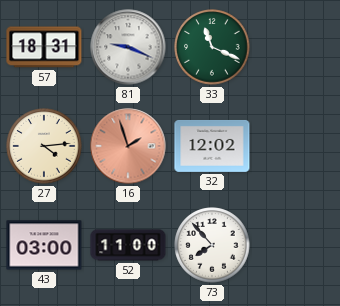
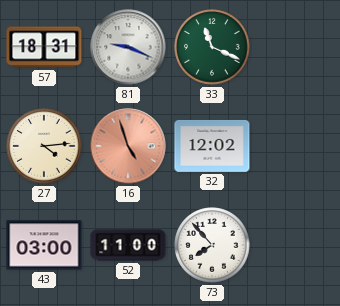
16: 1:57 -> 4:57
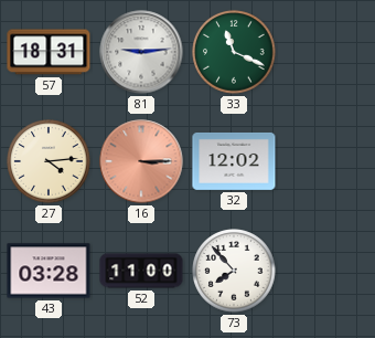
81: 9:19 -> 9:14
16: 4:57 -> 3:15
43: 03:00 -> 03:28
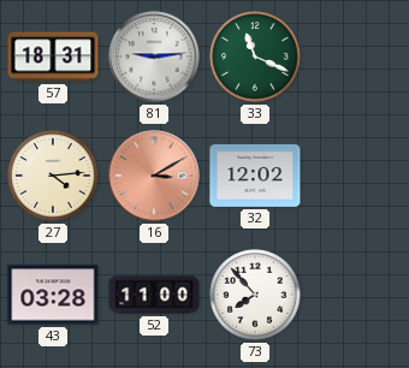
16: 3:15 -> 3:10
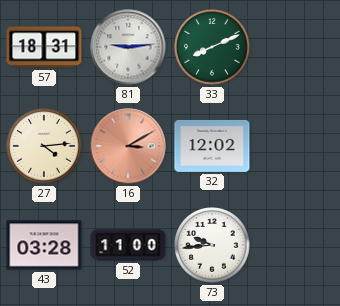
33: 11:19 -> 8:11
73: 7:53 -> 9:44
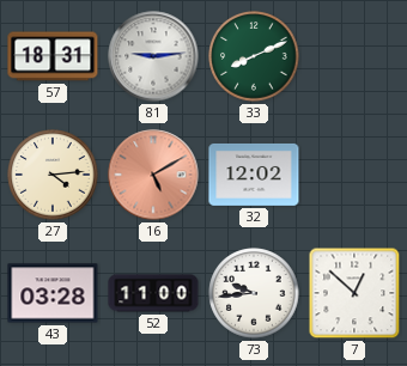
16: 3:10 -> 5:10
7: none -> 12:52
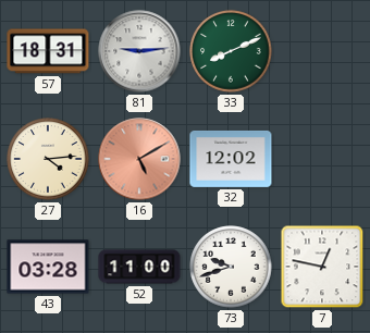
73: 9:44 -> 9:42
7: 12:52 -> 12:47
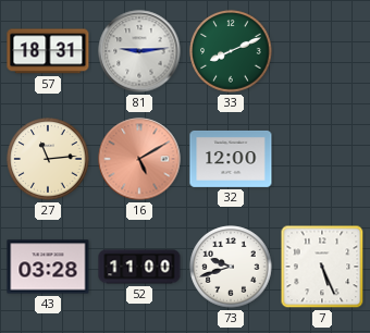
27: 4:14 -> 11:14
32: 12:02 -> 12:00
7: 12:47 -> 5:26
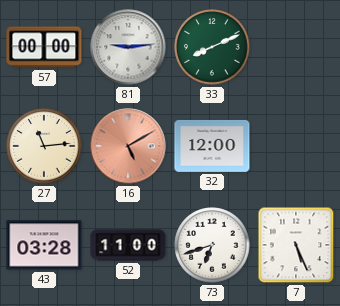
57: 18:31 -> 00:00
73: 9:42 -> 6:42
